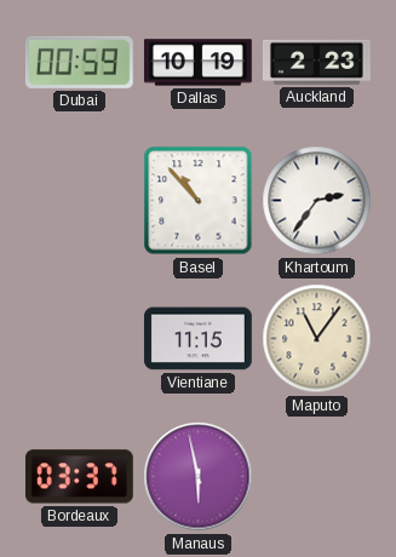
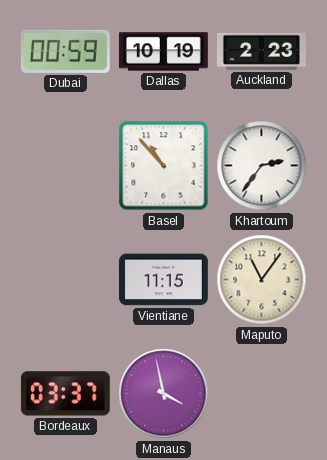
Manaus: 5:58 -> 3:58
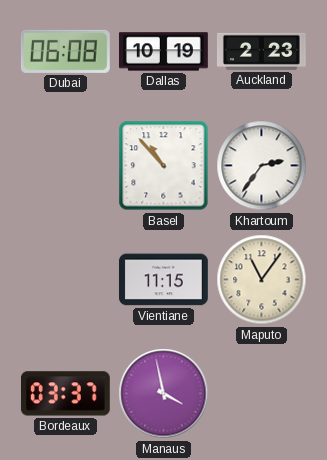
Dubai: 00:59 -> 06:08
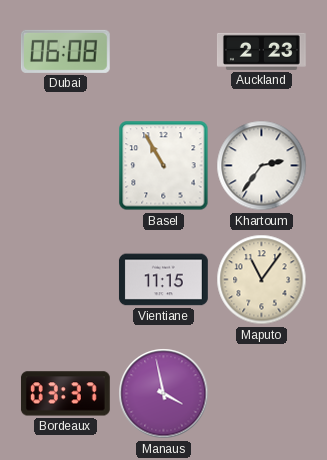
Dallas: 10:19 -> none
Basel: 10:53 -> 10:55
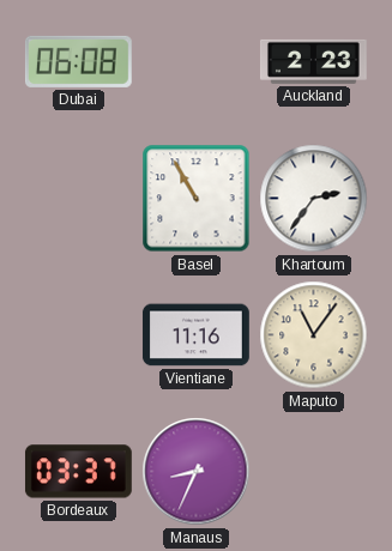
Vientiane: 11:15 -> 11:16
Manaus: 3:58 -> 8:34
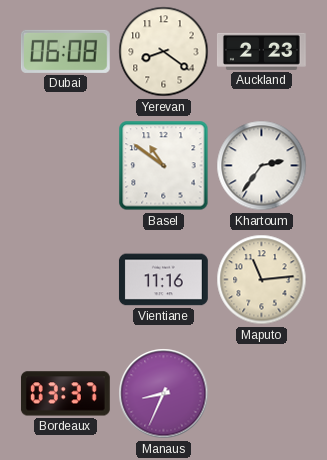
Yerevan: none -> 8:21
Basel: 10:55 -> 10:51
Maputo: 11:06 -> 11:14
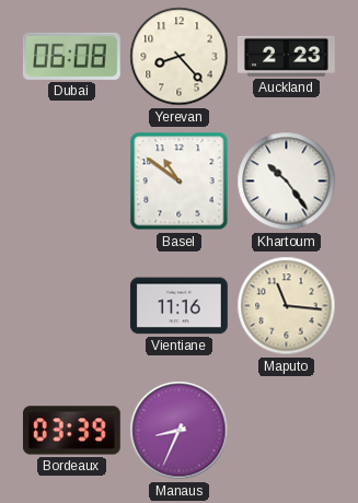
Yerevan: 8:21 -> 8:23
Khartoum: 2:36 -> 10:24
Maputo: 11:14 -> 11:16
Bordeaux: 03:37 -> 03:39
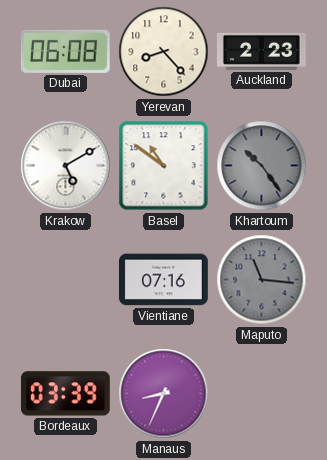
Krakow: none -> 5:10
Khartoum dial: white -> grey
Vientiane: 11:16 -> 07:16
Maputo dial: cream -> grey
